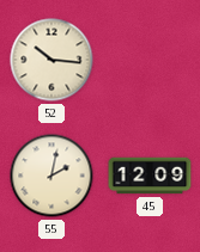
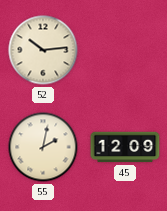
52: 10:16 -> 10:14
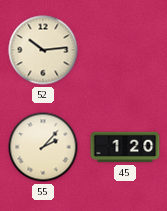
55: 2:02 -> 2:07
45: 12:09 -> 1:20
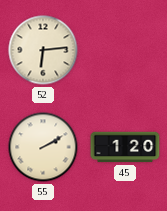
52: 10:14 -> 6:14
55: 2:07 -> 2:10
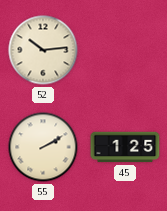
52: 6:14 -> 10:14
45: 1:20 -> 1:25
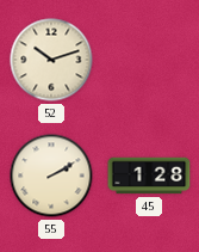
52: 10:14 -> 10:12
45: 1:25 -> 1:28
